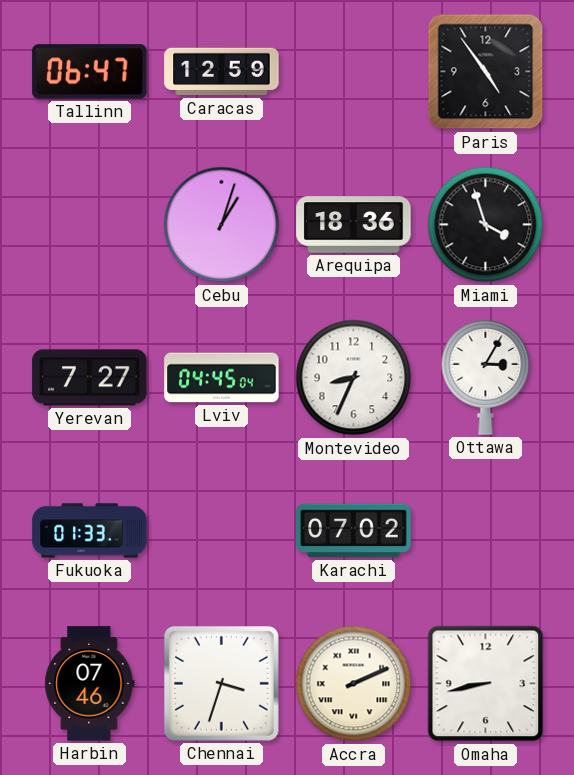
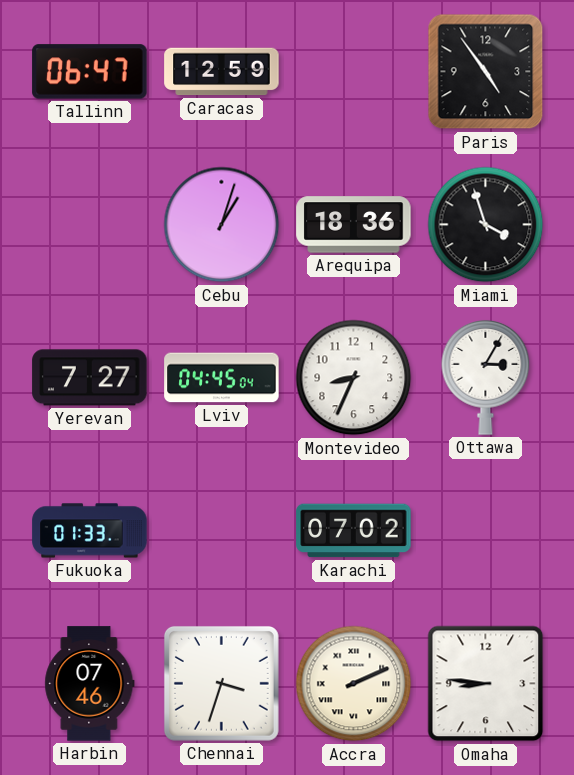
Omaha: 8:43 -> 8:46
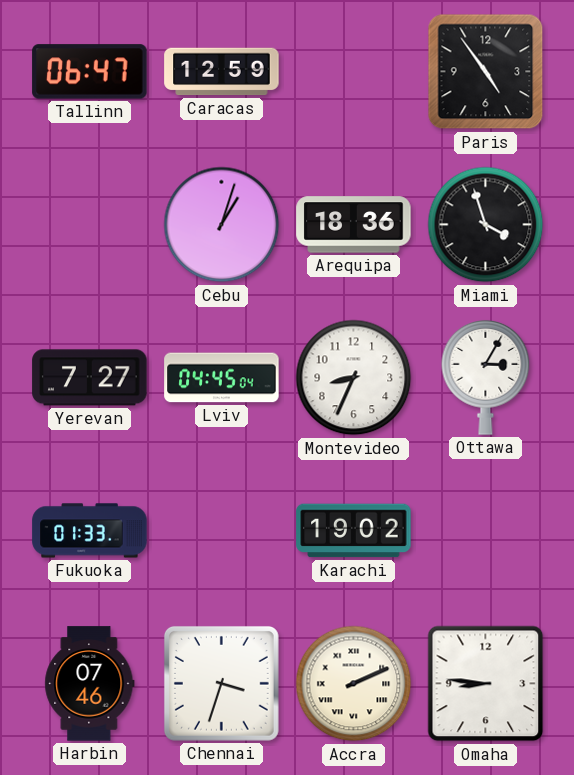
Karachi: 07:02 -> 19:02
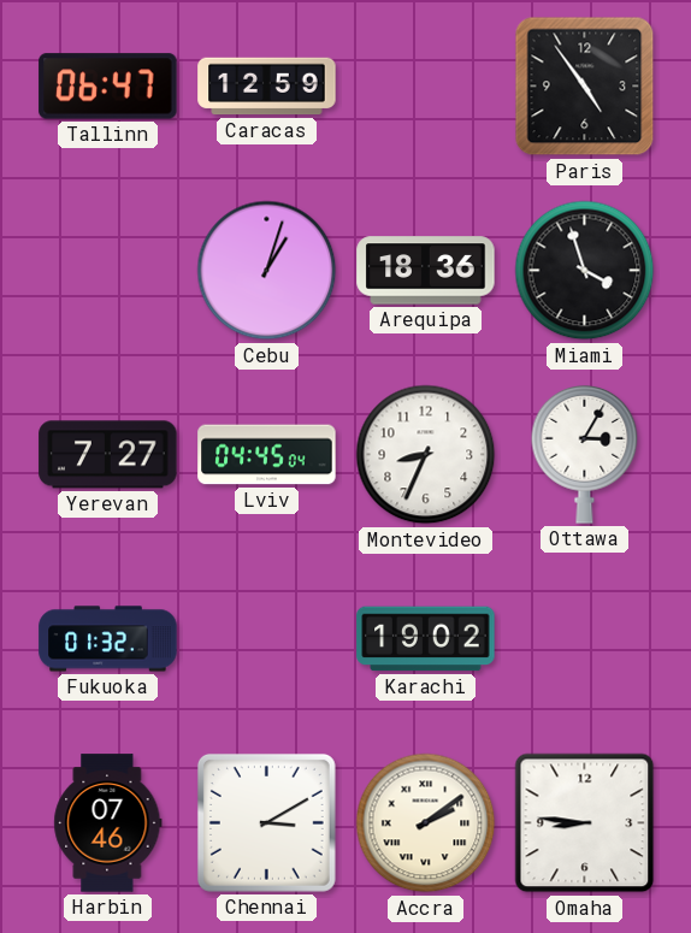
Fukuoka: 01:33 -> 01:32
Chennai: 3:33 -> 3:10
Accra: 2:11 -> 2:09
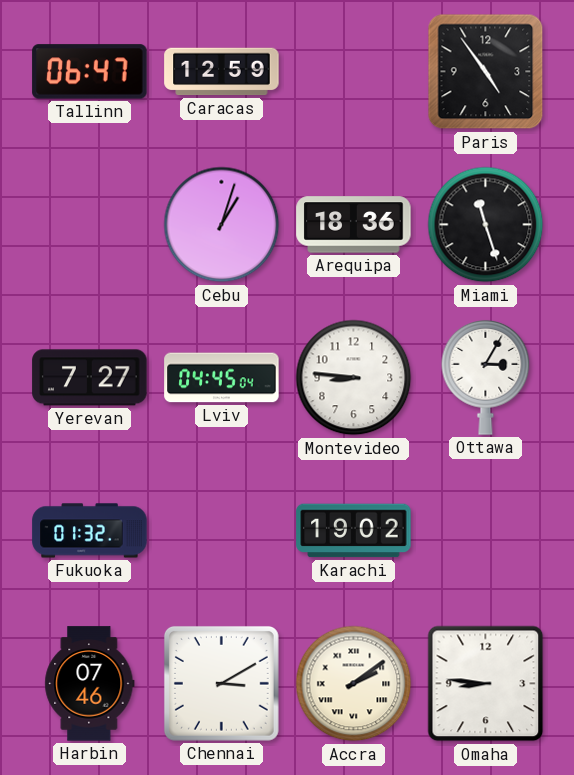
Miami: 3:57 -> 11:27
Montevideo: 8:34 -> 8:46
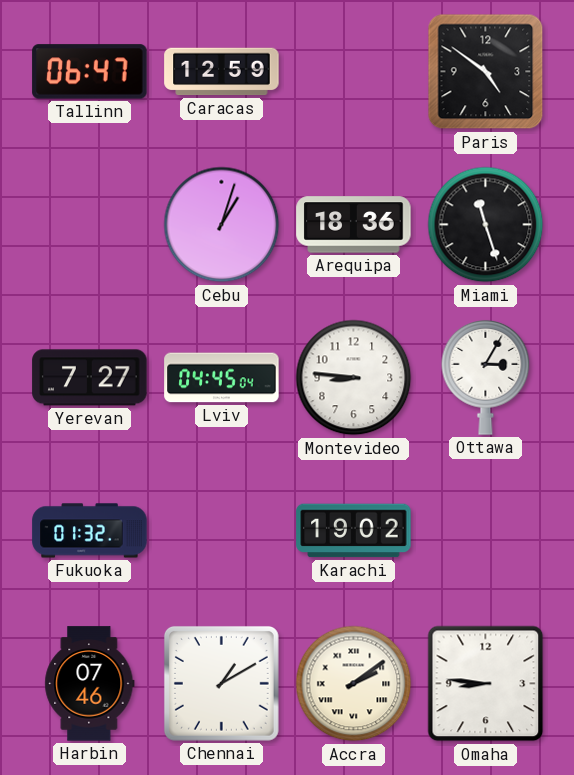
Paris: 4:54 -> 4:51
Chennai: 3:10 -> 1:10
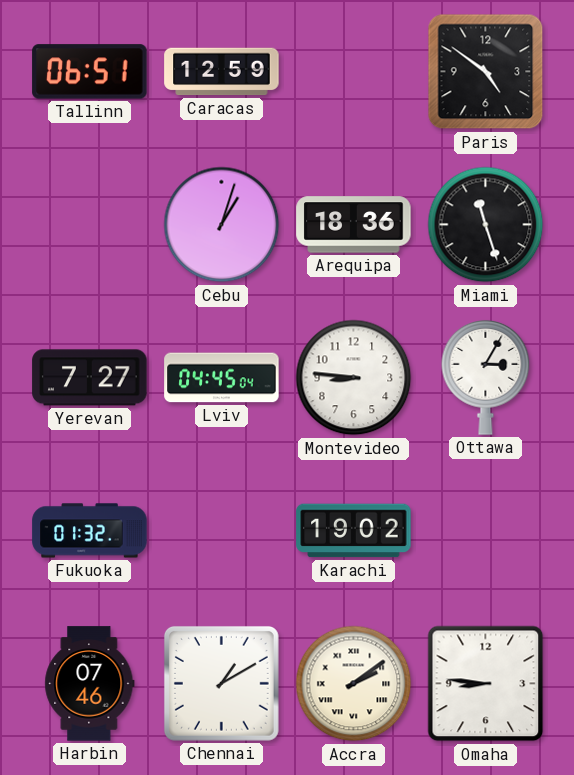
Tallinn: 06:47 -> 06:51
